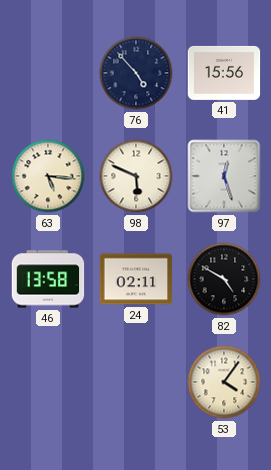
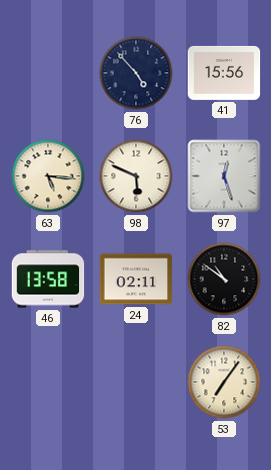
82: 4:50 -> 10:51
53: 4:06 -> 7:06
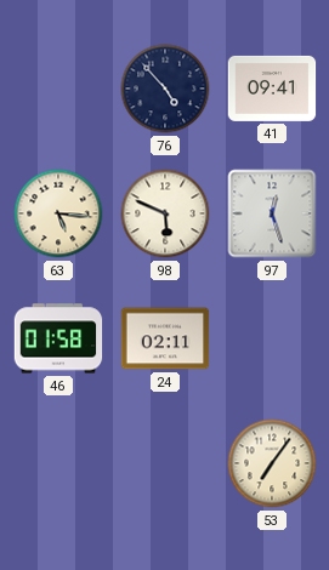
41: 15:56 -> 09:41
46: 13:58 -> 01:58
82: 10:51 -> none
